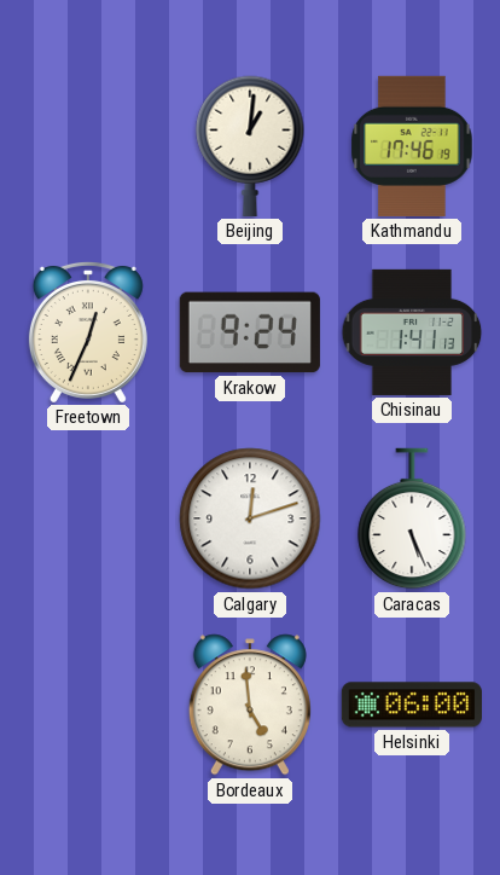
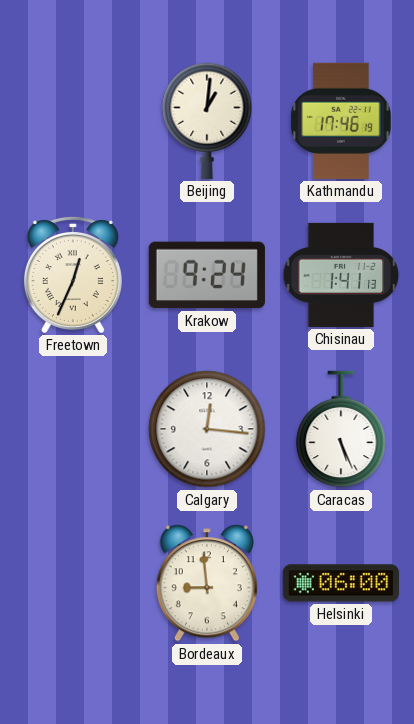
Calgary: 12:12 -> 12:16
Bordeaux: 4:59 -> 8:59
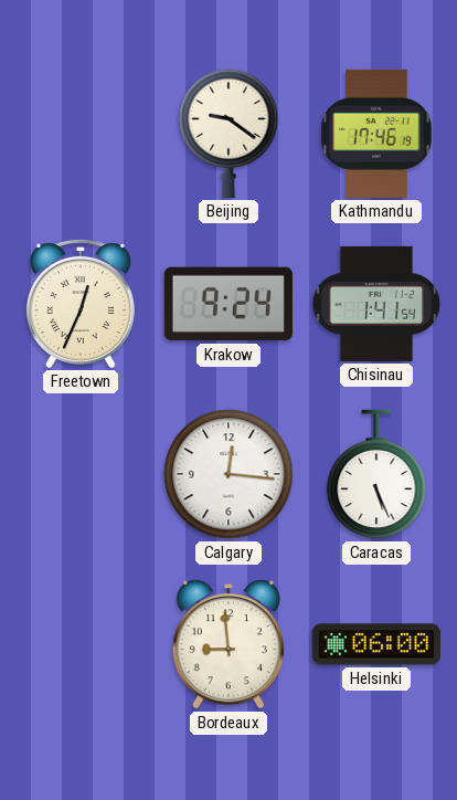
Beijing: 1:01 -> 9:21
Chisinau: 1:41:13 -> 1:41:54
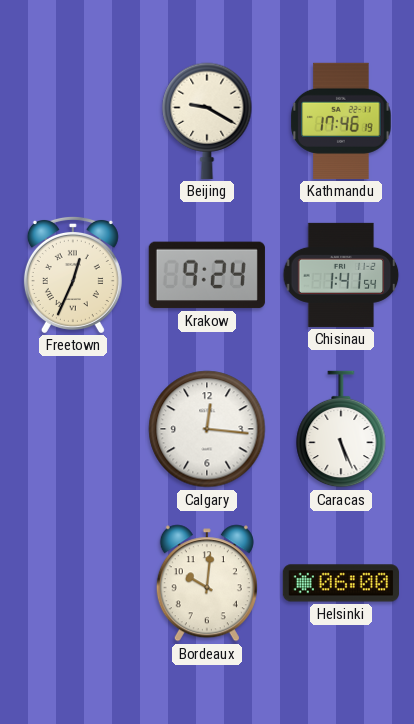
Beijing: 9:21 -> 9:20
Bordeaux: 8:59 -> 10:01
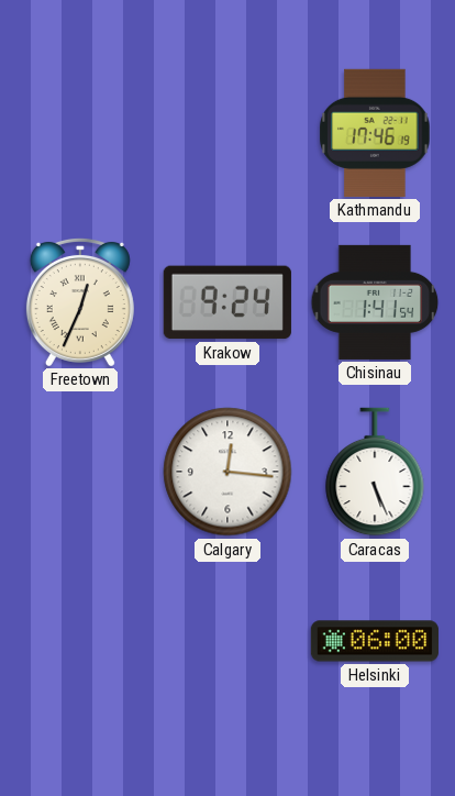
Beijing: 9:20 -> none
Bordeaux: 10:01 -> none
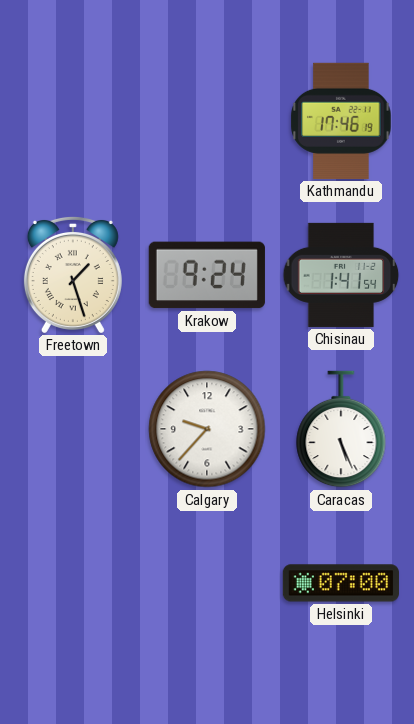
Freetown: 12:34 -> 1:27
Calgary: 12:16 -> 9:37
Helsinki: 06:00 -> 07:00
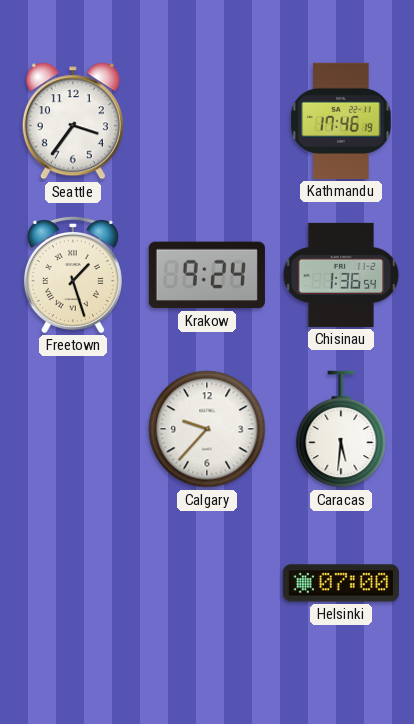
Seattle: none -> 3:36
Chisinau: 1:41 -> 1:36
Caracas: 5:26 -> 5:31
